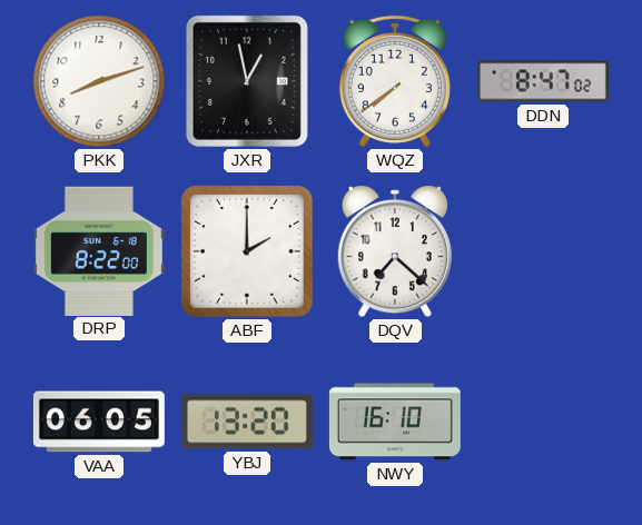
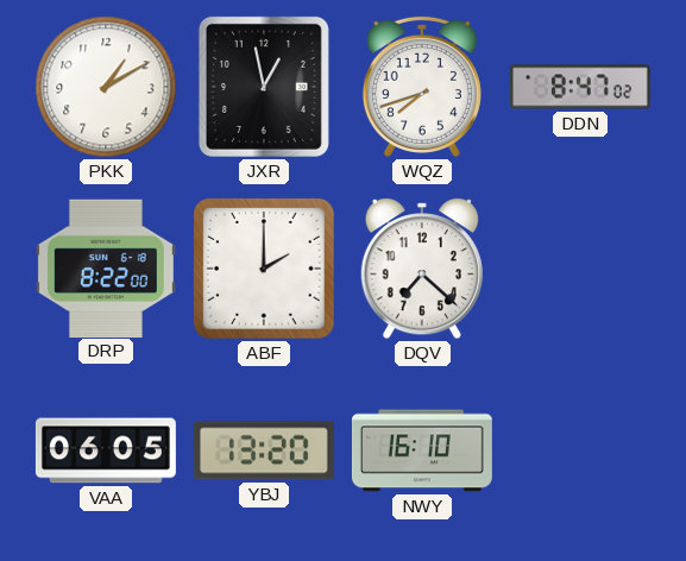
PKK: 8:12 -> 1:10
WQZ: 7:39 -> 7:42
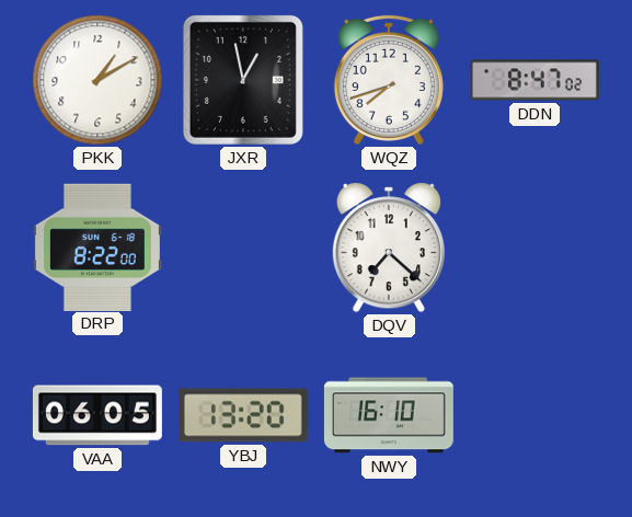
ABF: 2:00 -> none
